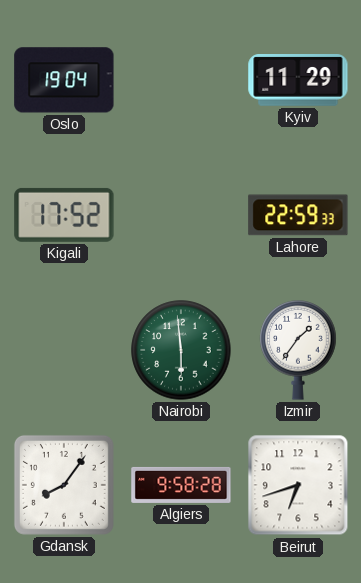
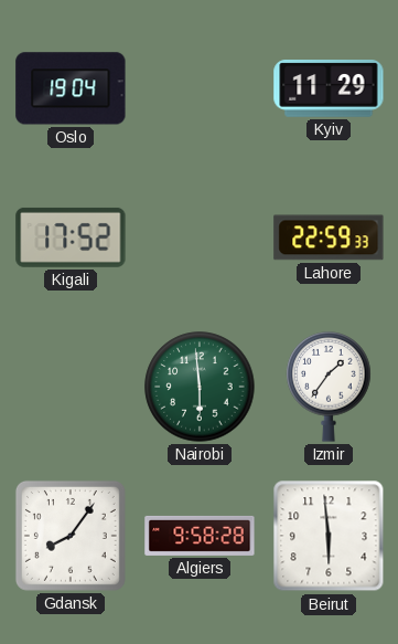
Beirut: 6:42 -> 5:59
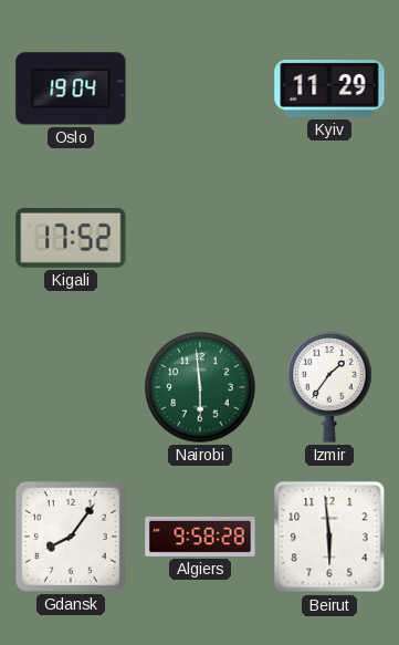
Lahore: 22:59 -> none
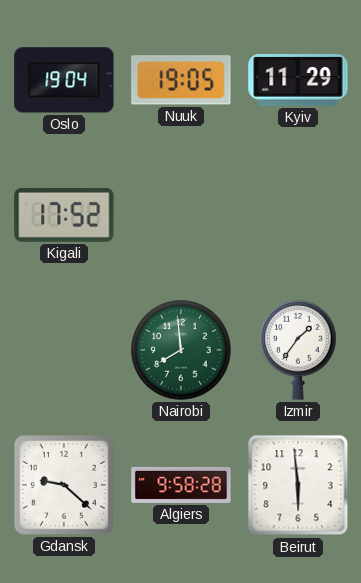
Nuuk: none -> 19:05
Nairobi: 5:59 -> 7:59
Gdansk: 8:06 -> 9:22
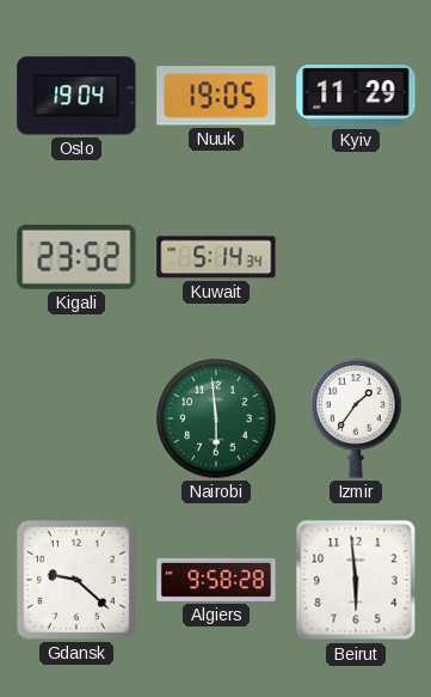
Kigali: 17:52 -> 23:52
Kuwait: none -> 5:14
Nairobi: 7:59 -> 5:59
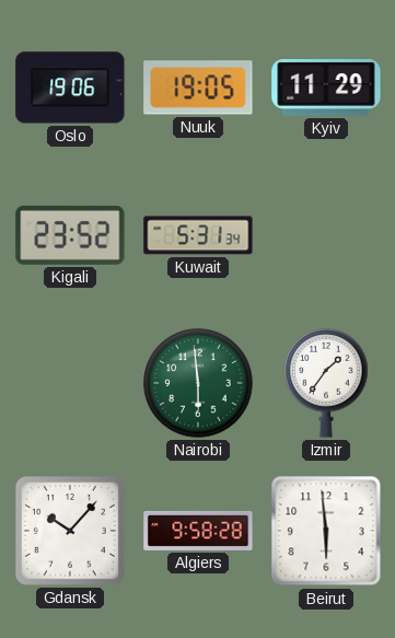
Oslo: 19:04 -> 19:06
Kuwait: 5:14 -> 5:31
Gdansk: 9:22 -> 10:07
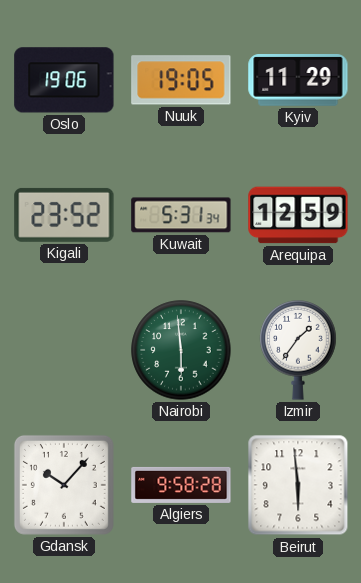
Arequipa: none -> 12:59
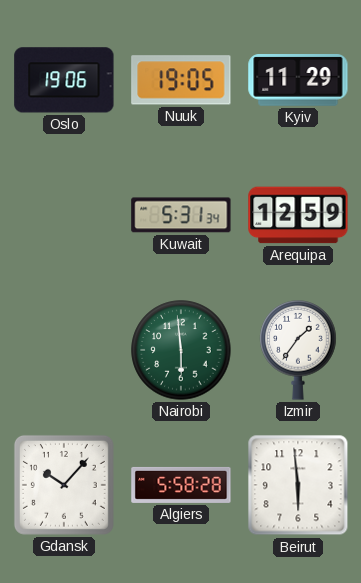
Kigali: 23:52 -> none
Algiers: 9:58 -> 5:58
